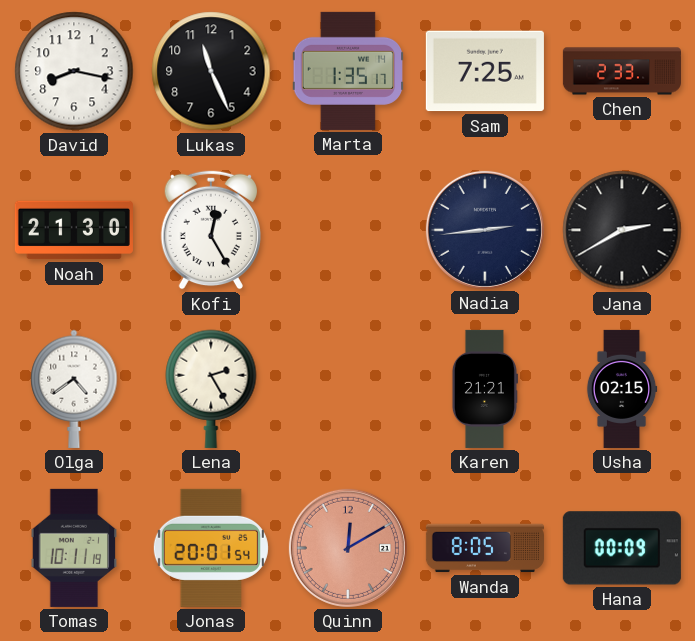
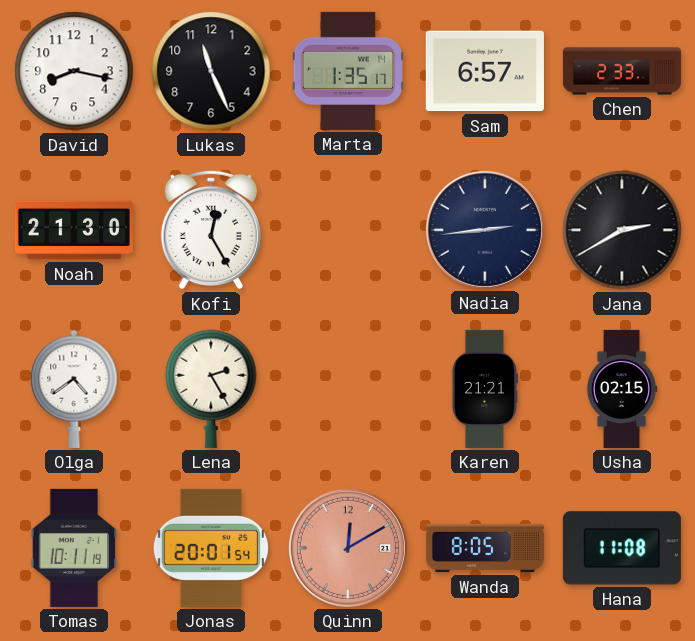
Sam: 7:25 -> 6:57
Hana: 00:09 -> 11:08
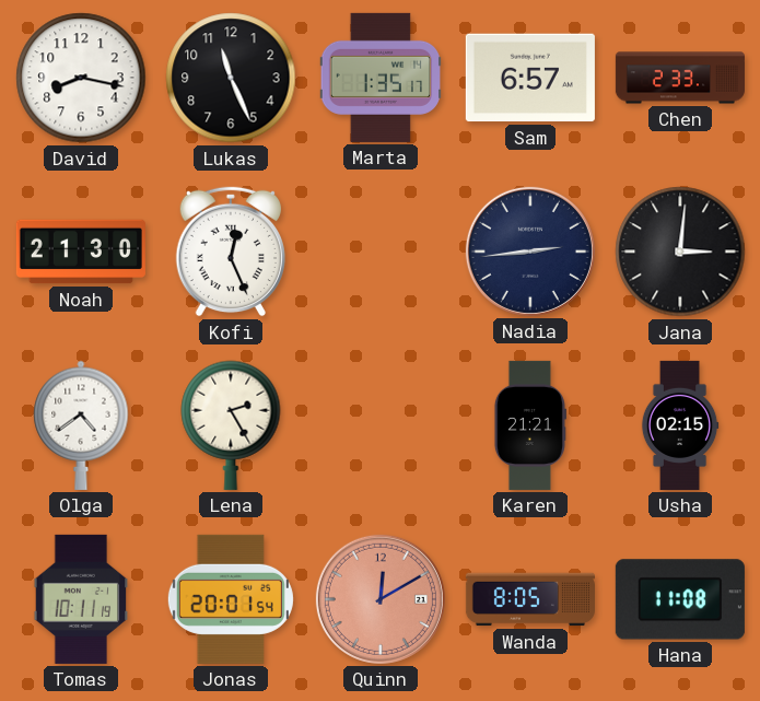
Kofi: 12:25 -> 12:26
Jana: 2:40 -> 3:01
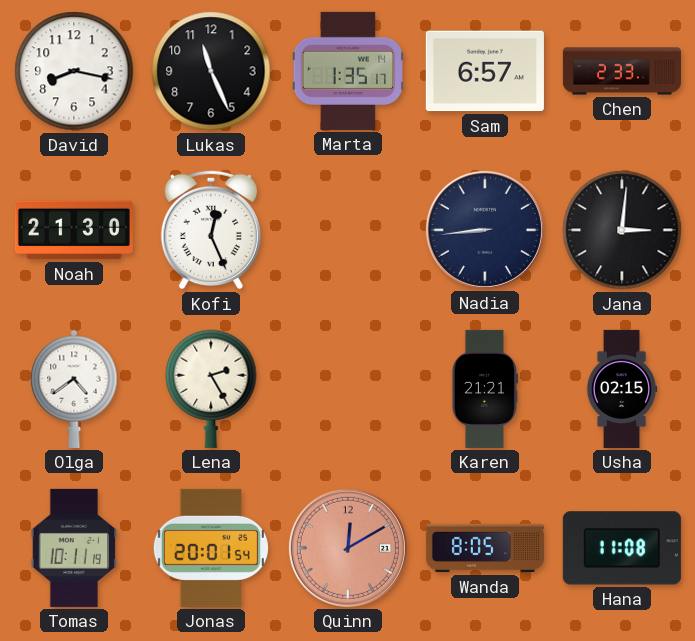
Nadia: 2:44 -> 8:44
